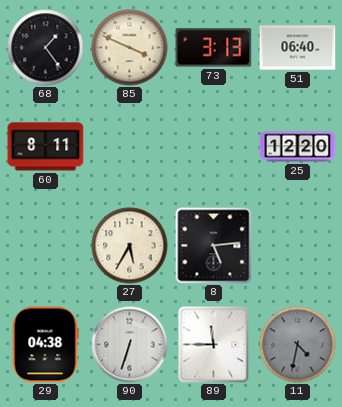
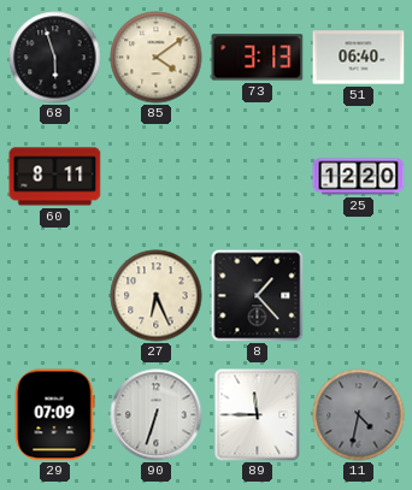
68: 1:24 -> 5:57
85: 3:49 -> 4:09
27: 5:35 -> 6:26
8: 5:14 -> 1:23
29: 04:38 -> 07:09
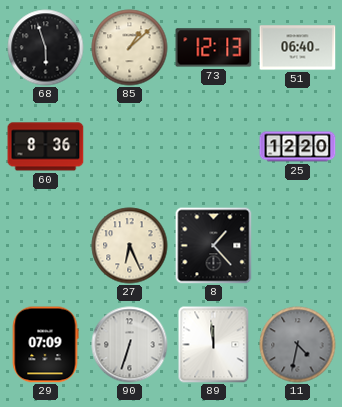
85: 4:09 -> 1:08
73: 3:13 -> 12:13
60: 8:11 -> 8:36
89: 11:45 -> 11:59
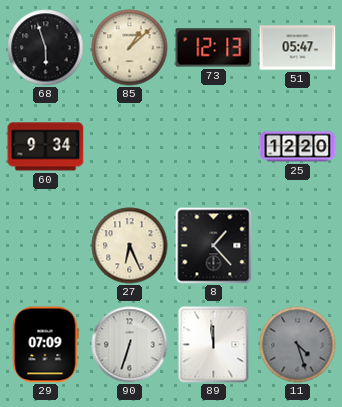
51: 06:40 -> 05:47
60: 8:36 -> 9:34
11: 4:32 -> 4:27
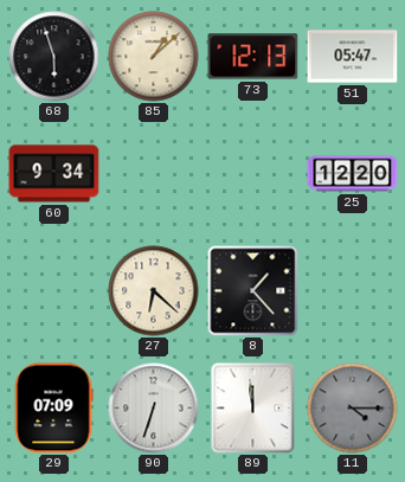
27: 6:26 -> 6:22
11: 4:27 -> 4:15
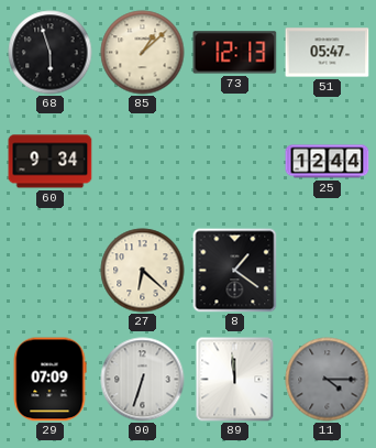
25: 12:20 -> 12:44
8: 1:23 -> 1:21
